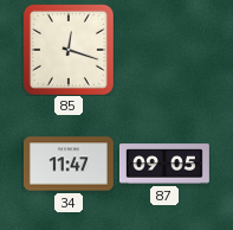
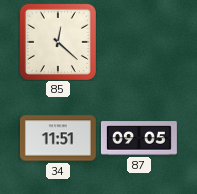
85: 12:18 -> 12:22
34: 11:47 -> 11:51
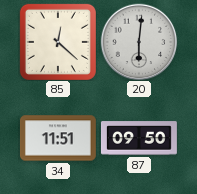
20: none -> 6:01
87: 09:05 -> 09:50
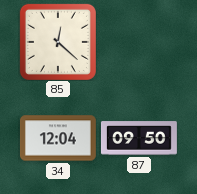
20: 6:01 -> none
34: 11:51 -> 12:04
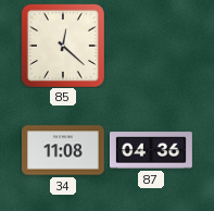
34: 12:04 -> 11:08
87: 09:50 -> 04:36
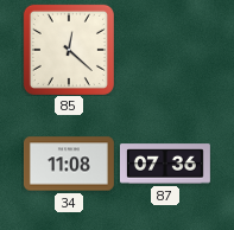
87: 04:36 -> 07:36
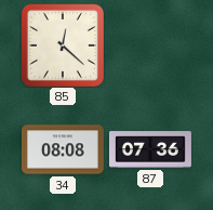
34: 11:08 -> 08:08
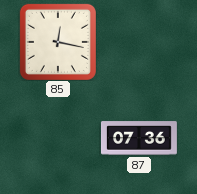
85: 12:22 -> 12:17
34: 08:08 -> none
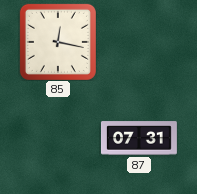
87: 07:36 -> 07:31
